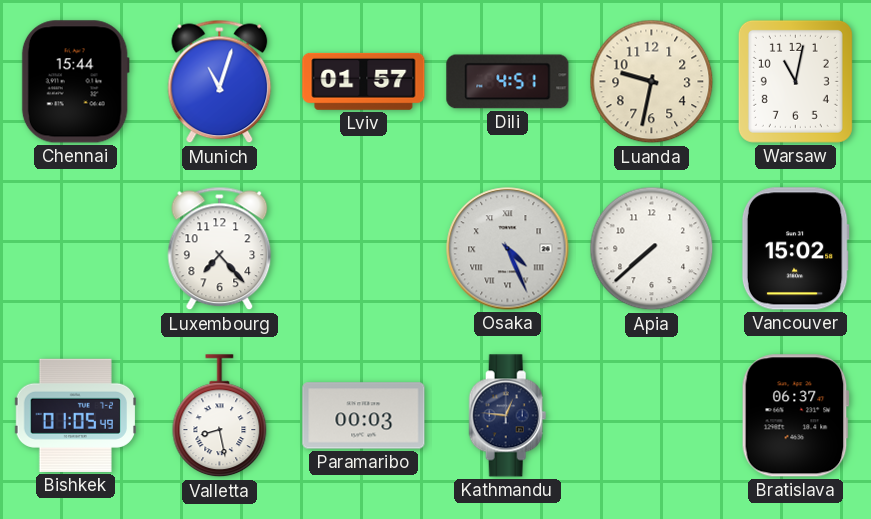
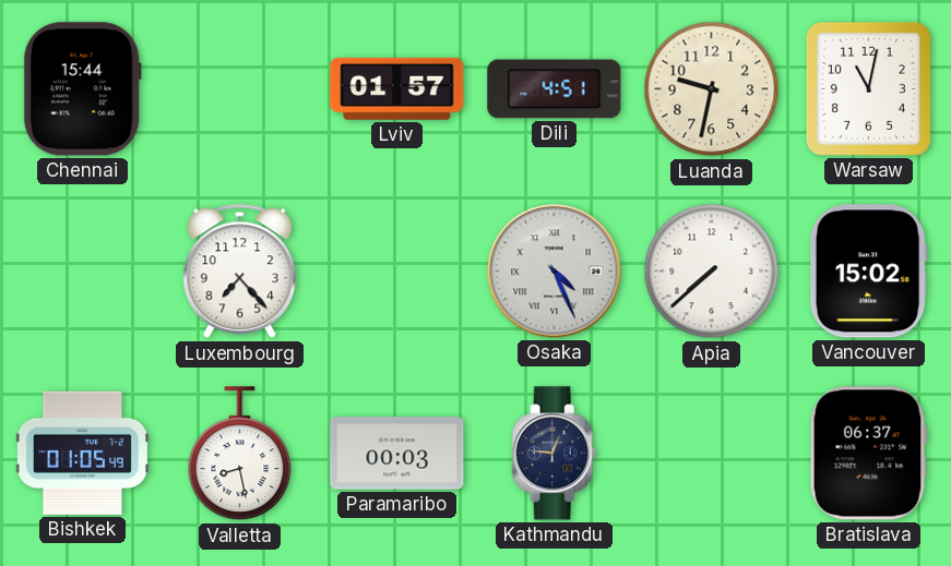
Munich: 11:03 -> none
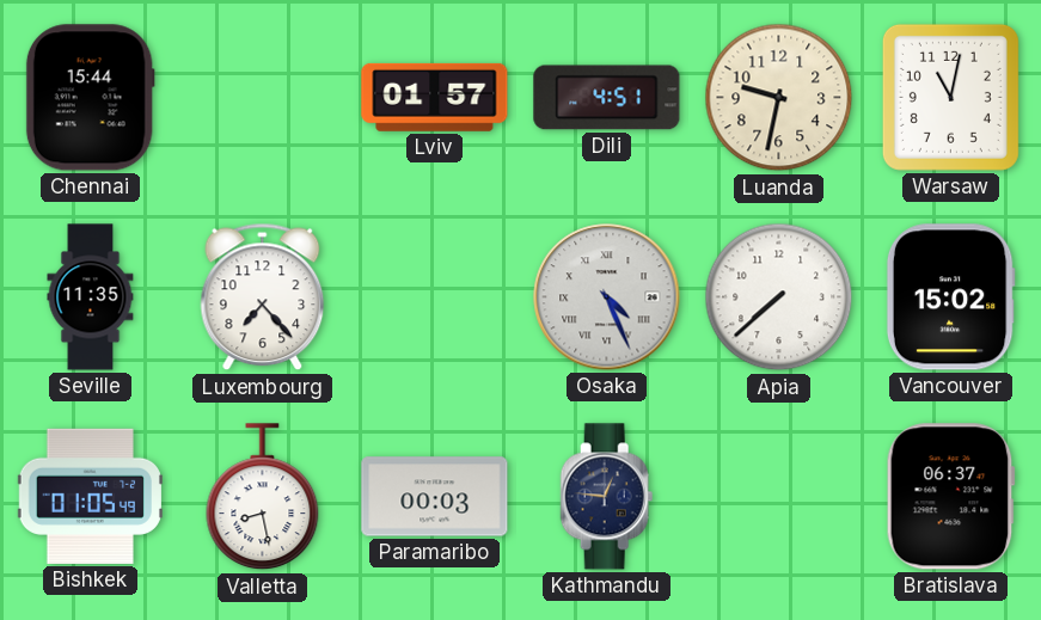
Seville: none -> 11:35
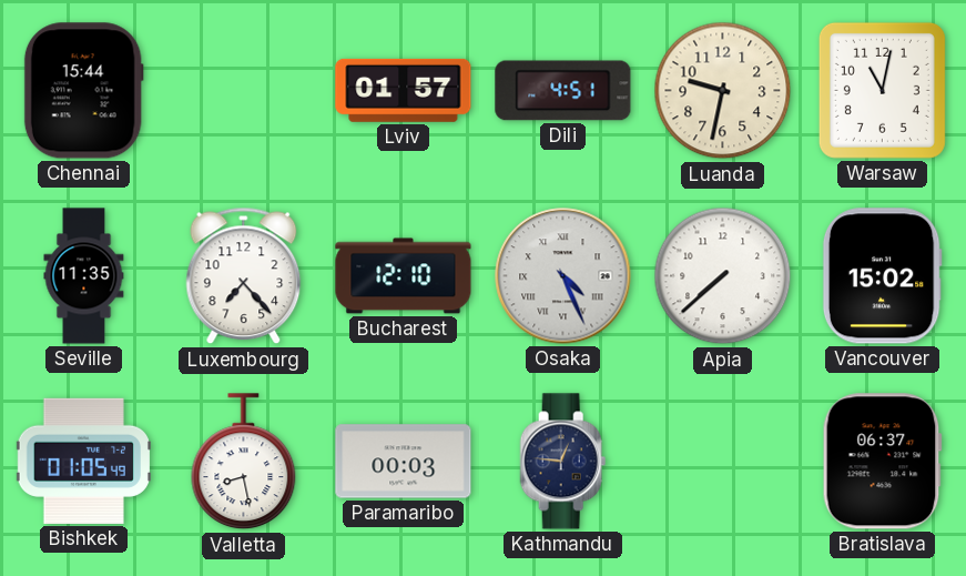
Bucharest: none -> 12:10
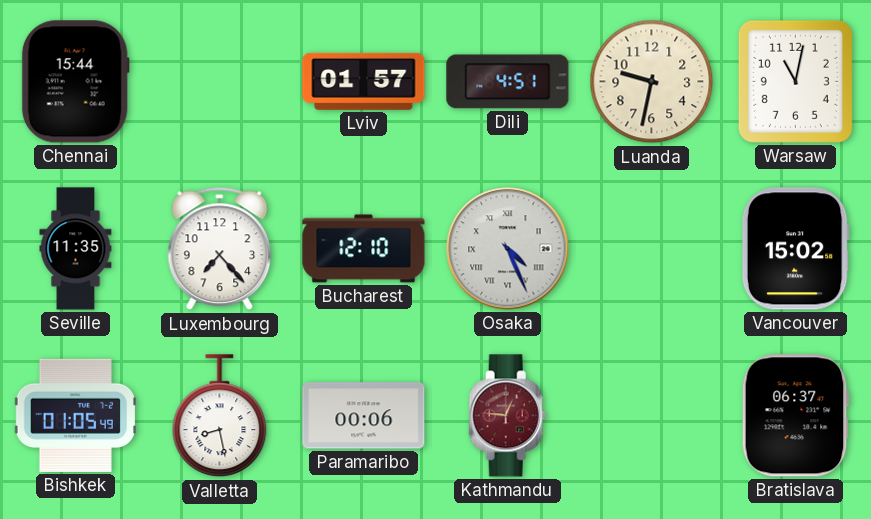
Apia: 7:38 -> none
Paramaribo: 00:03 -> 00:06
Kathmandu dial: navy -> burgundy
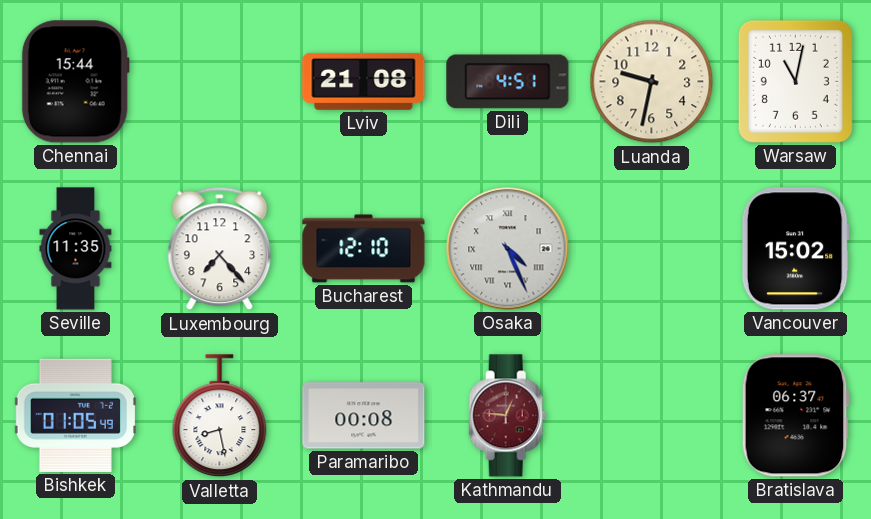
Lviv: 01:57 -> 21:08
Paramaribo: 00:06 -> 00:08
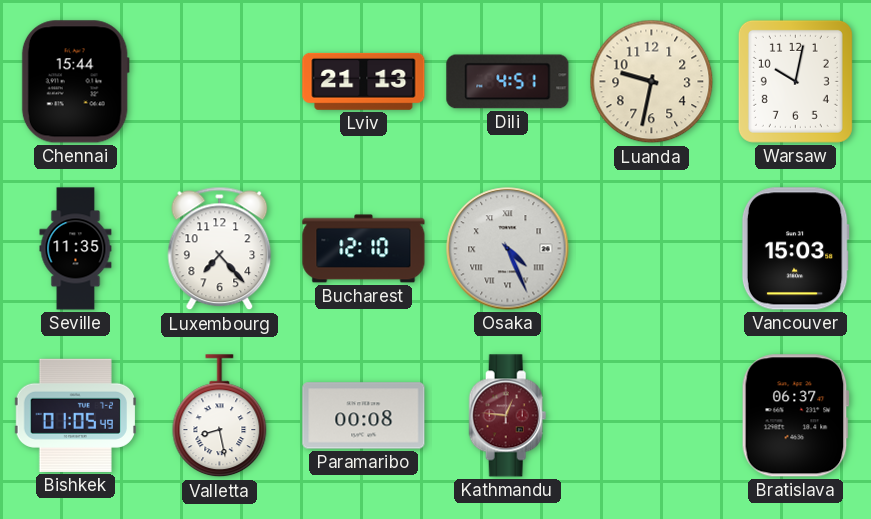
Lviv: 21:08 -> 21:13
Warsaw: 11:02 -> 10:02
Vancouver: 15:02 -> 15:03
